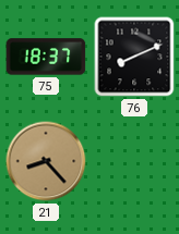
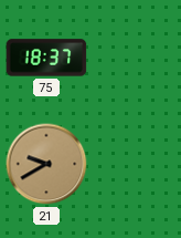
76: 8:11 -> none
21: 8:23 -> 9:40
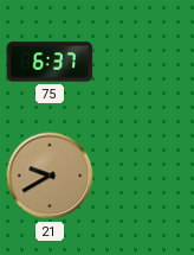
75: 18:37 -> 6:37
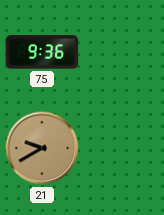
75: 6:37 -> 9:36
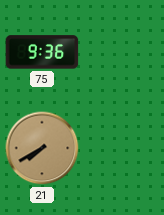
21: 9:40 -> 7:40
